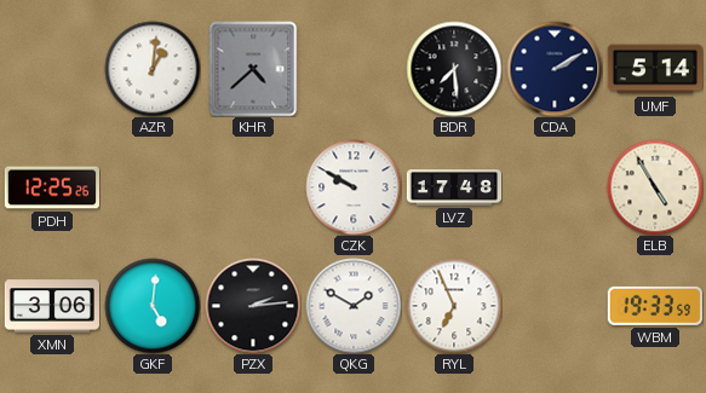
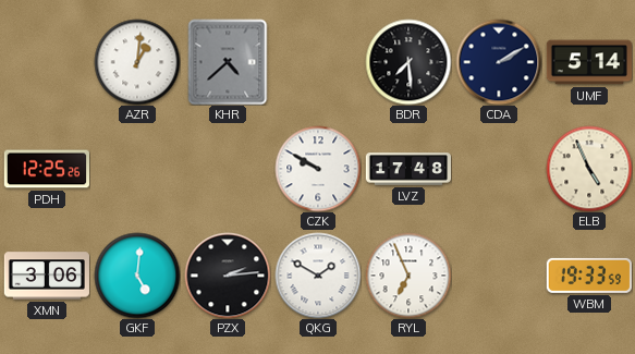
ELB: 4:55 -> 4:56
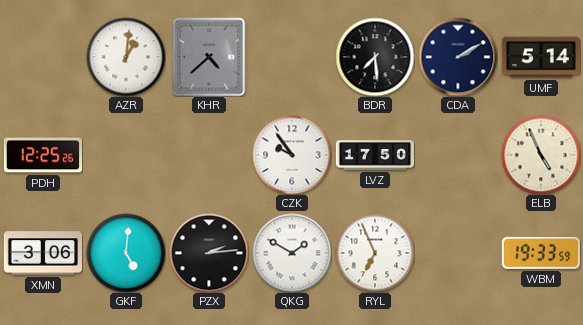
CZK: 9:50 -> 9:54
LVZ: 17:48 -> 17:50
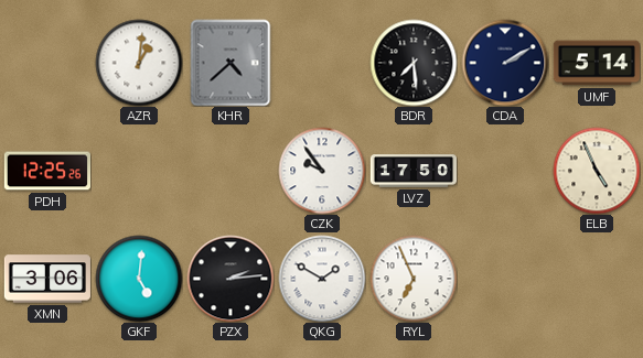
WBM: 19:33 -> none
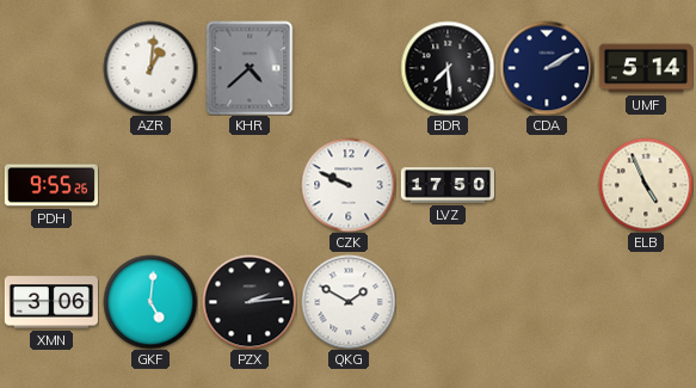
PDH: 12:25 -> 9:55
CZK: 9:54 -> 9:49
RYL: 6:56 -> none
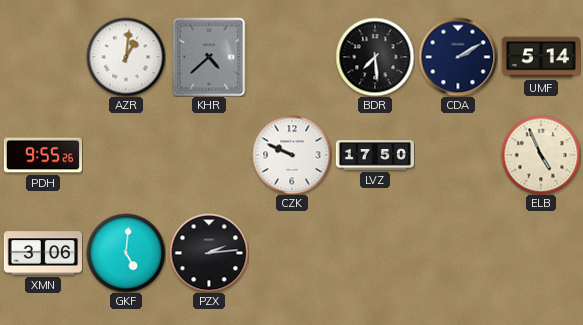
QKG: 1:50 -> none
